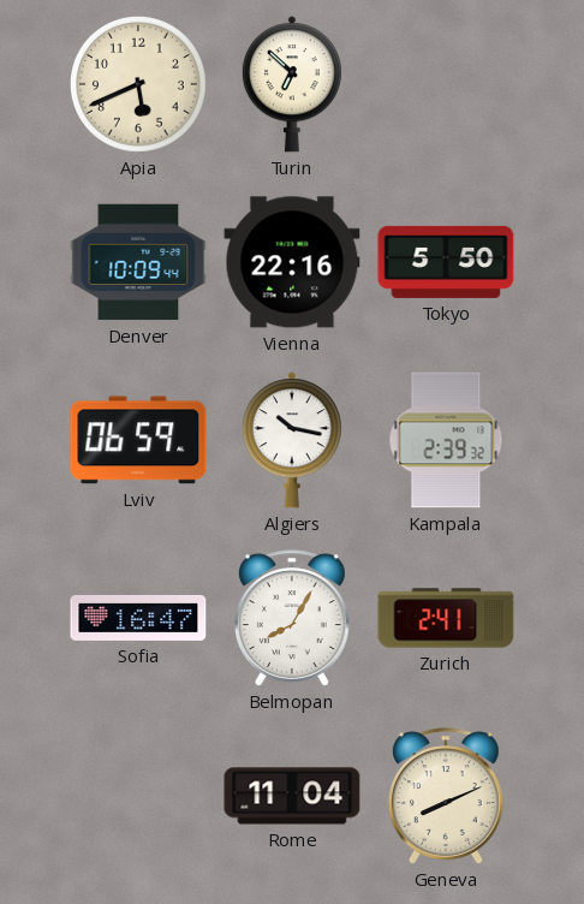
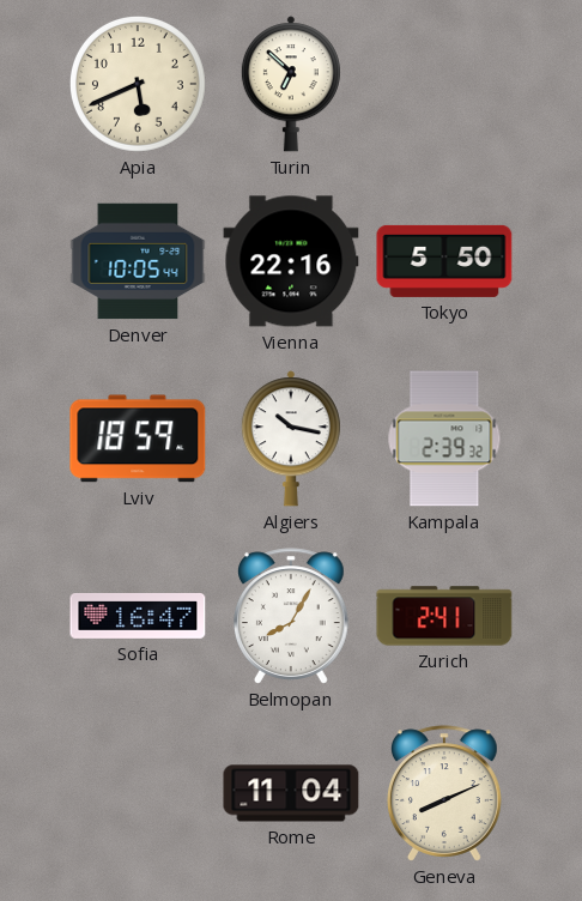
Denver: 10:09 -> 10:05
Lviv: 06:59 -> 18:59
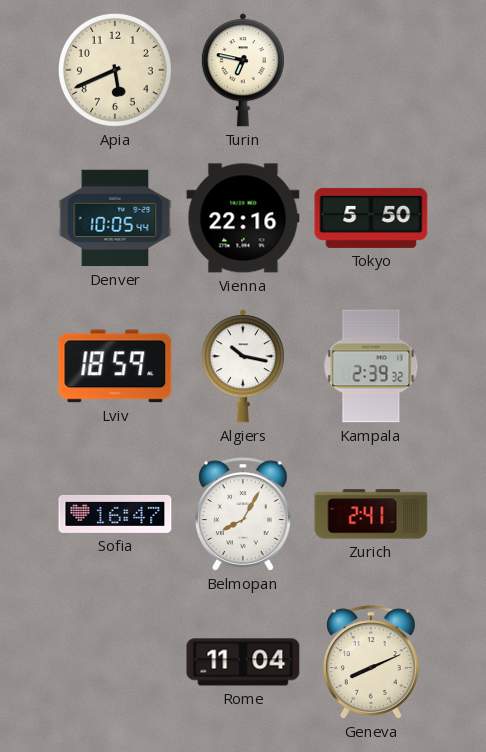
Turin: 6:52 -> 6:47
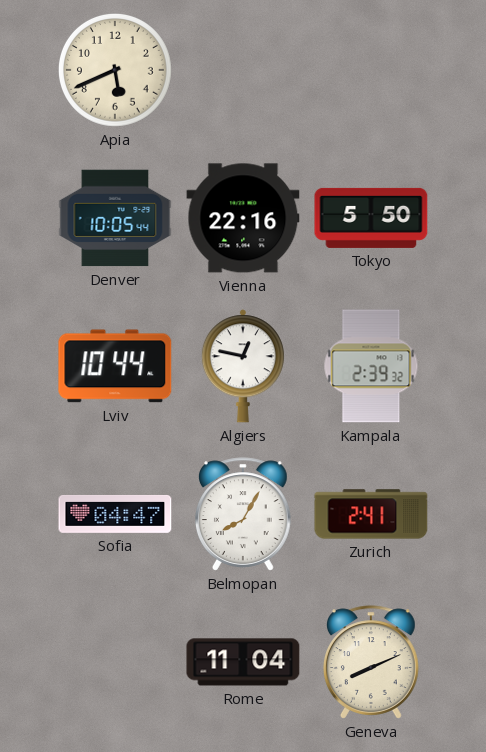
Turin: 6:47 -> none
Lviv: 18:59 -> 10:44
Algiers: 10:17 -> 12:47
Sofia: 16:47 -> 04:47
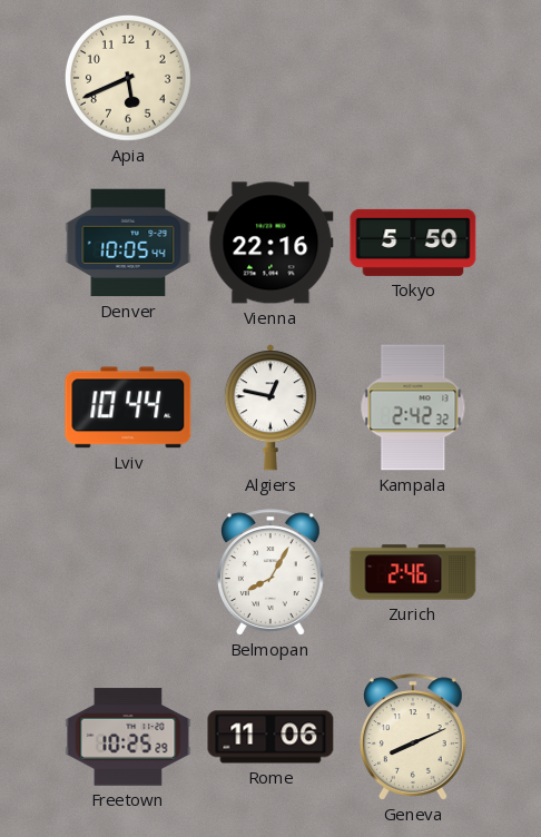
Kampala: 2:39 -> 2:42
Sofia: 04:47 -> none
Zurich: 2:41 -> 2:46
Freetown: none -> 10:25
Rome: 11:04 -> 11:06
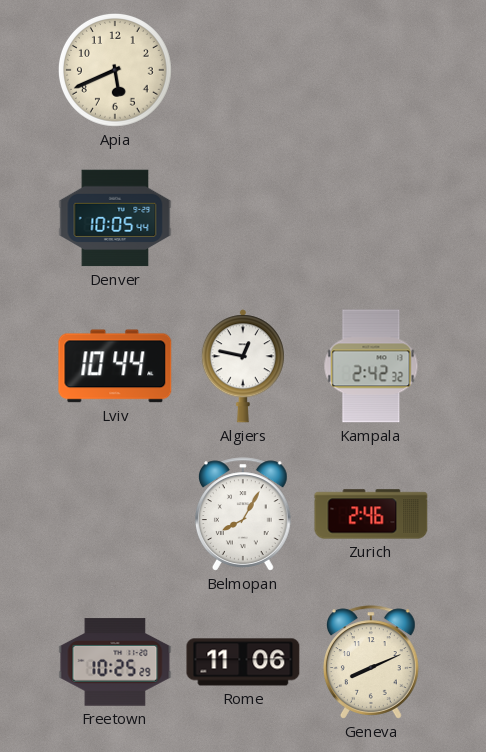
Vienna: 22:16 -> none
Tokyo: 5:50 -> none
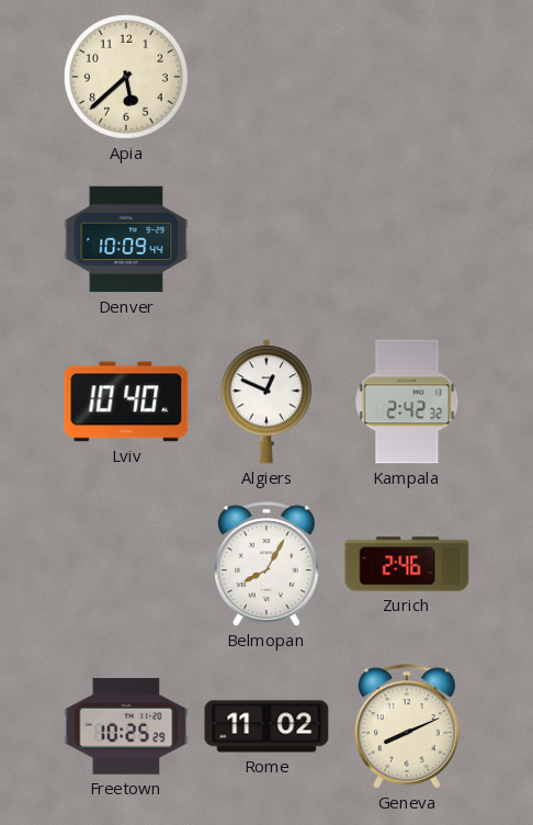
Apia: 5:41 -> 5:38
Denver: 10:05 -> 10:09
Lviv: 10:44 -> 10:40
Algiers: 12:47 -> 12:49
Rome: 11:06 -> 11:02
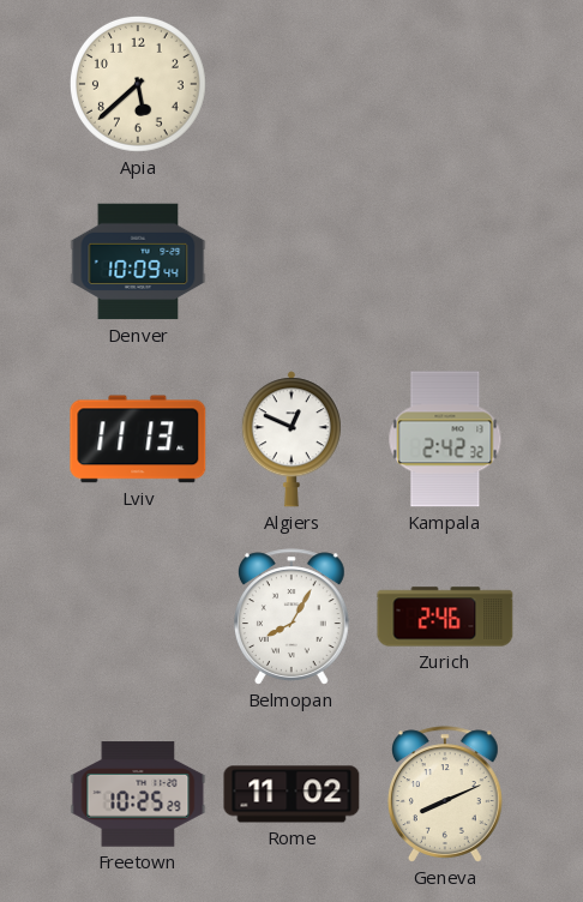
Lviv: 10:40 -> 11:13
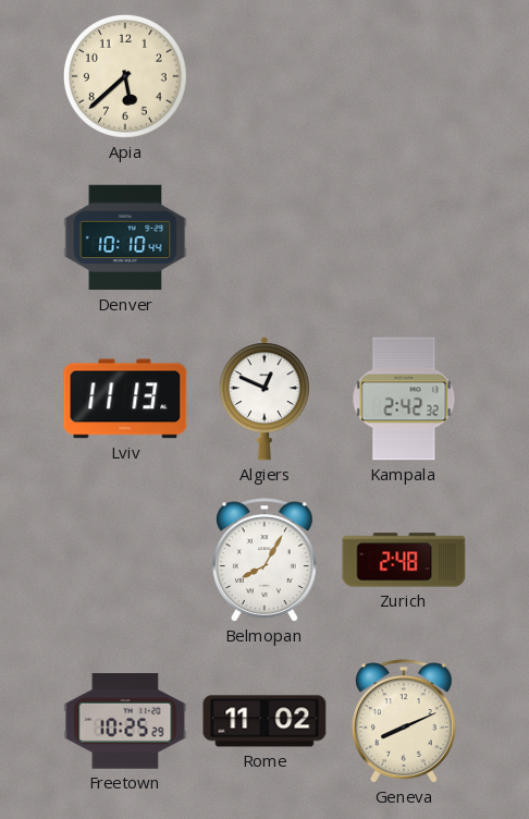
Denver: 10:09 -> 10:10
Zurich: 2:46 -> 2:48
